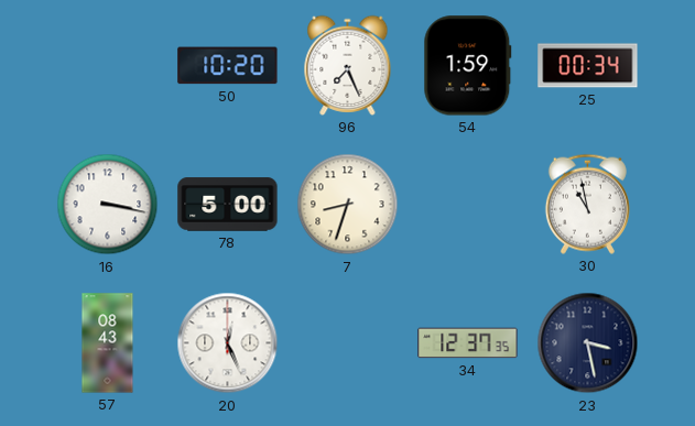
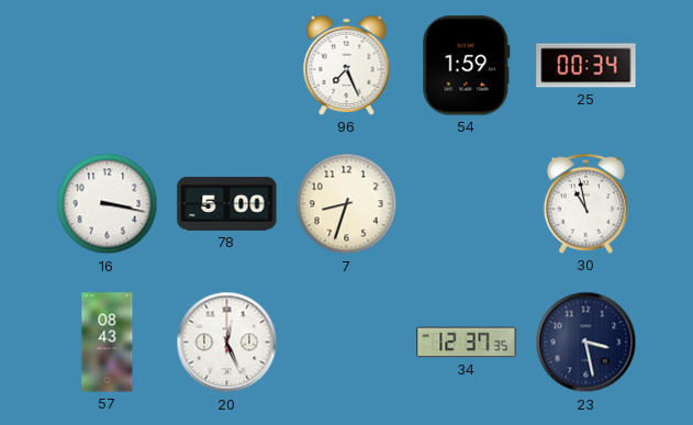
50: 10:20 -> none
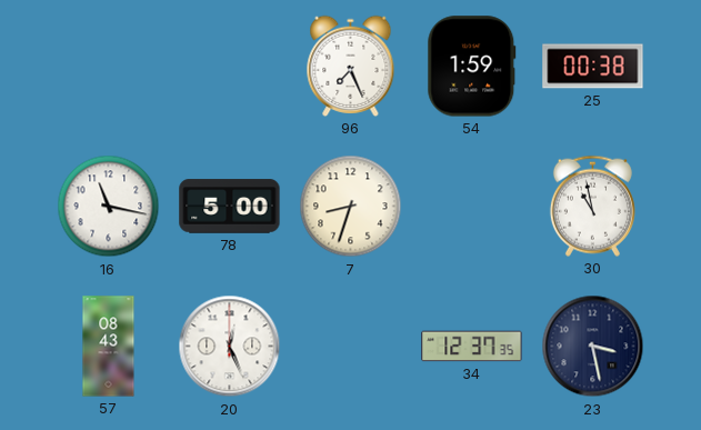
25: 00:34 -> 00:38
16: 3:17 -> 11:17
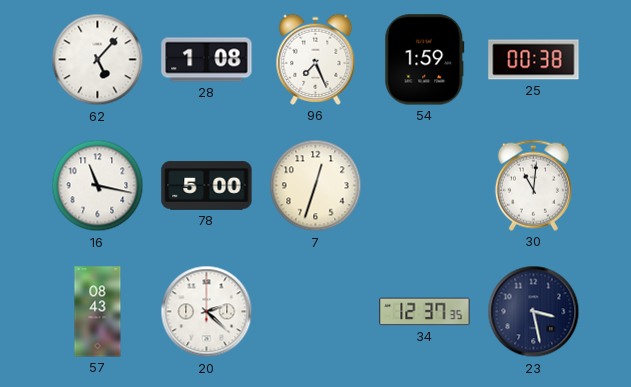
62: none -> 5:07
28: none -> 1:08
7: 8:33 -> 12:33
30: 10:58 -> 11:01
20: 12:26 -> 2:22
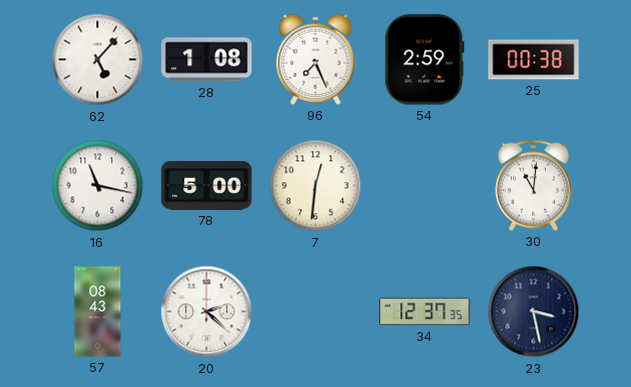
54: 1:59 -> 2:59
7: 12:33 -> 12:31
